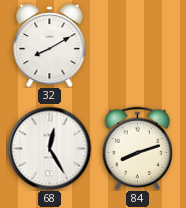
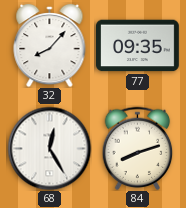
32: 8:10 -> 8:07
77: none -> 09:35
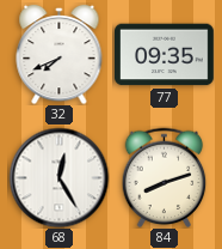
32: 8:07 -> 7:41
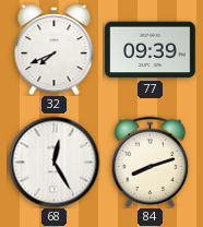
77: 09:35 -> 09:39
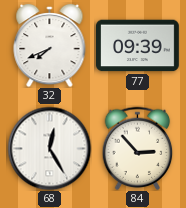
84: 8:12 -> 2:53
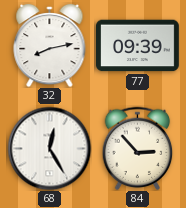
32: 7:41 -> 8:13
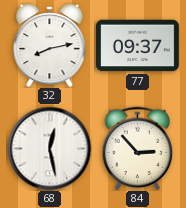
77: 09:39 -> 09:37
68: 12:25 -> 12:28
